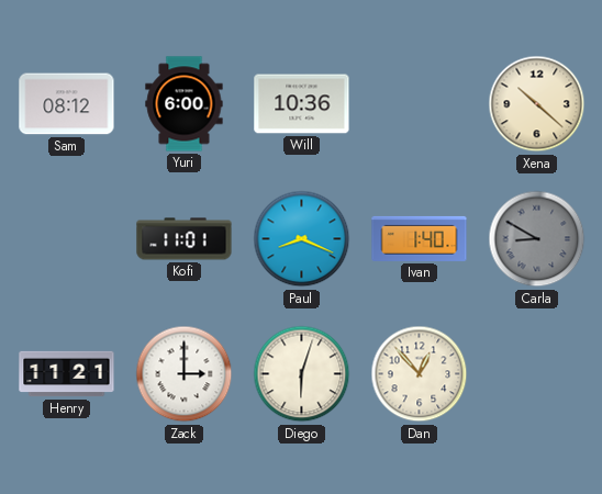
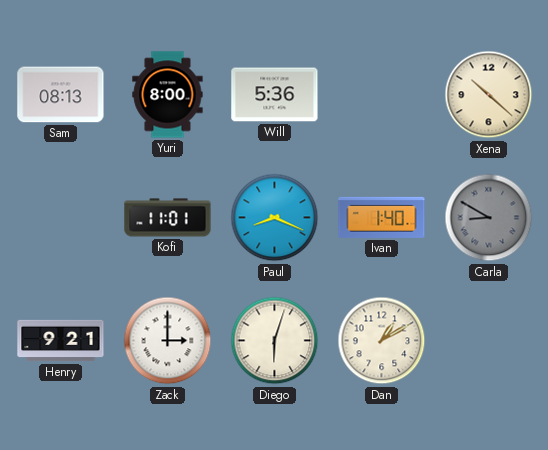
Sam: 08:12 -> 08:13
Yuri: 6:00 -> 8:00
Will: 10:36 -> 5:36
Henry: 11:21 -> 9:21
Dan: 12:53 -> 1:10
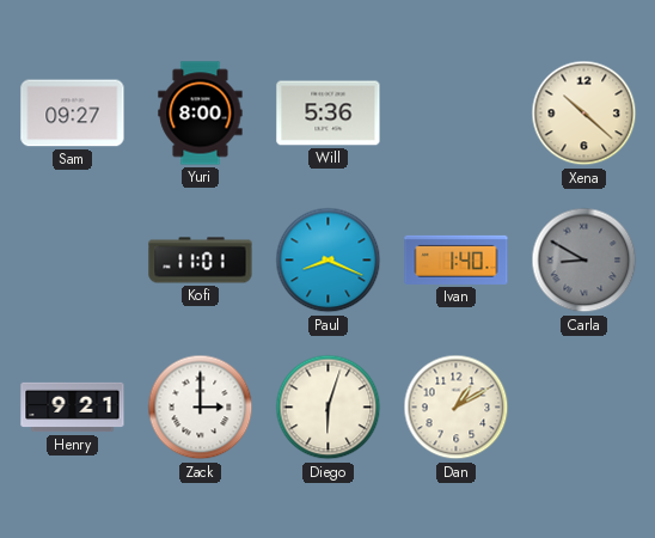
Sam: 08:13 -> 09:27
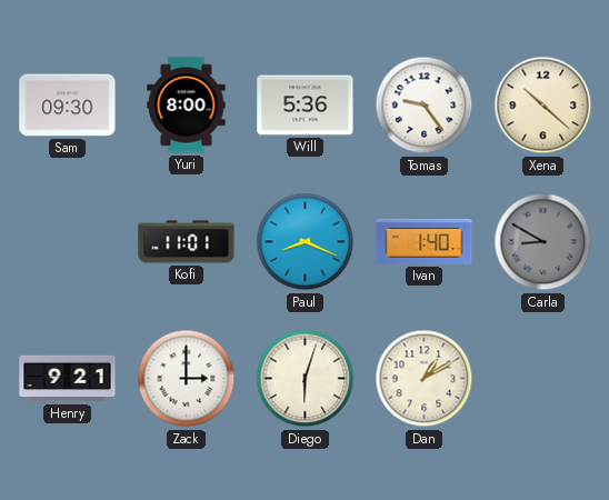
Sam: 09:27 -> 09:30
Tomas: none -> 9:24
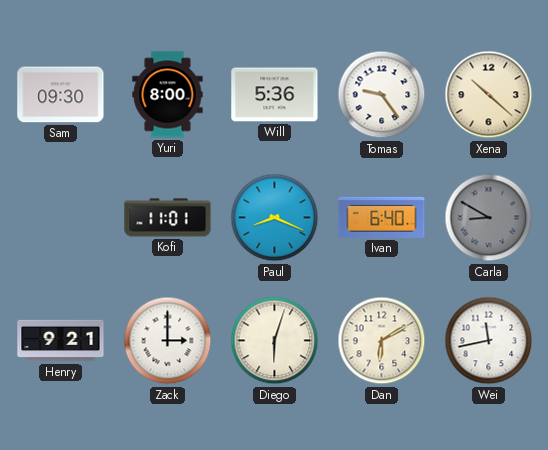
Ivan: 1:40 -> 6:40
Dan: 1:10 -> 6:10
Wei: none -> 11:43
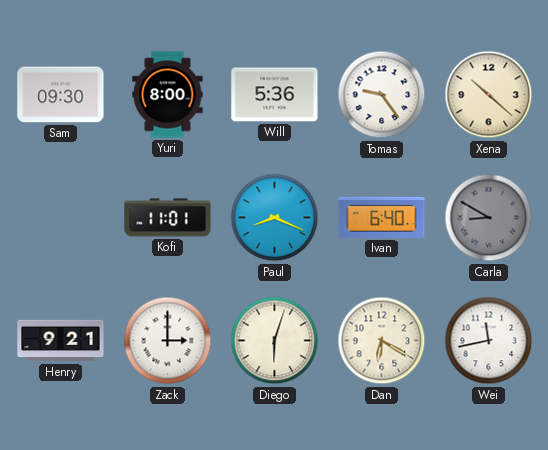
Dan: 6:10 -> 6:20
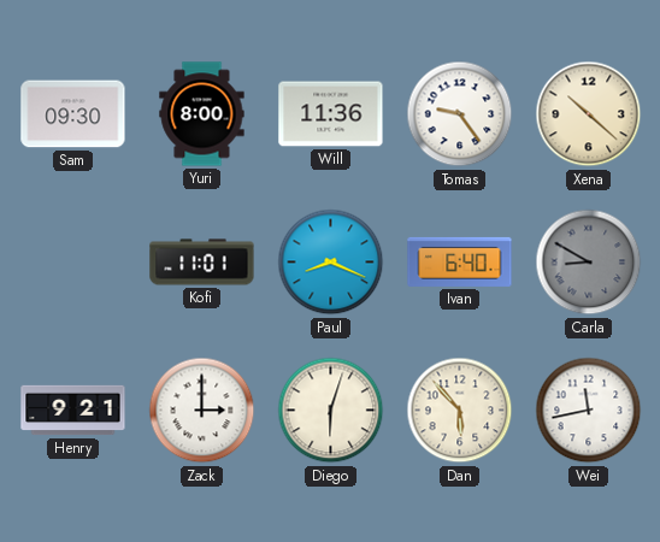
Will: 5:36 -> 11:36
Dan: 6:20 -> 5:53
